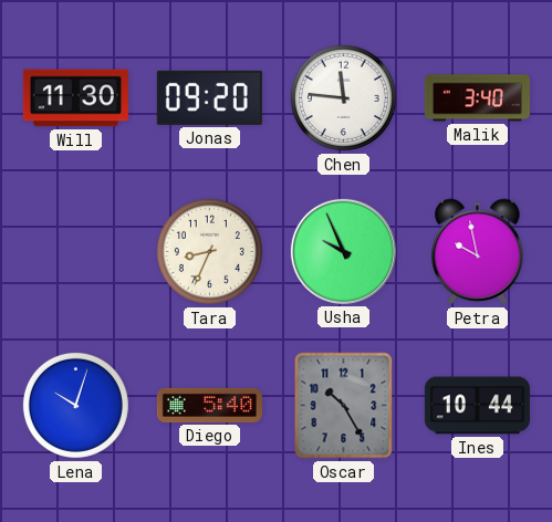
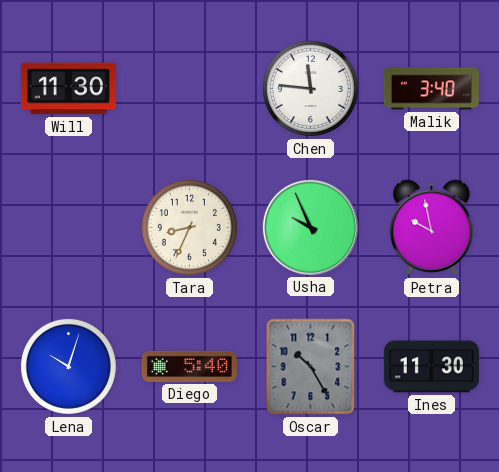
Jonas: 09:20 -> none
Ines: 10:44 -> 11:30
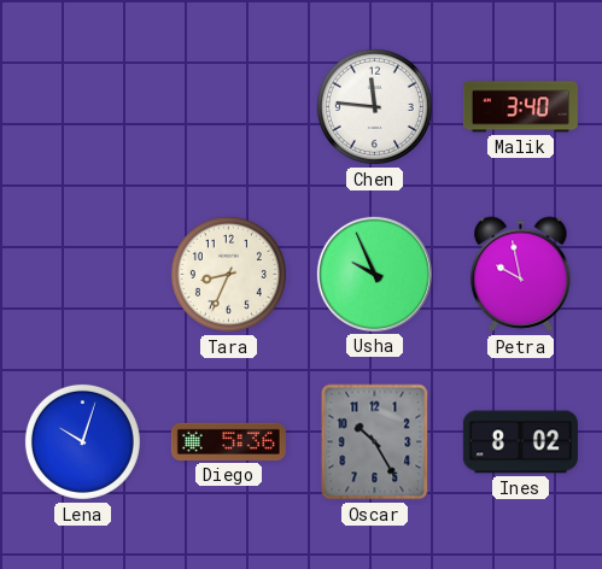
Will: 11:30 -> none
Diego: 5:40 -> 5:36
Ines: 11:30 -> 8:02
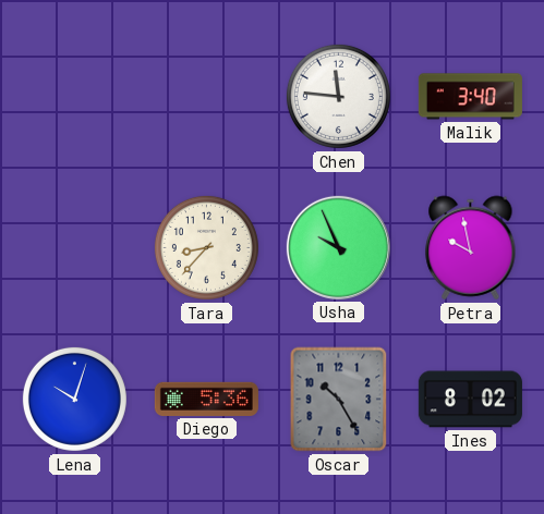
Tara: 8:34 -> 8:37
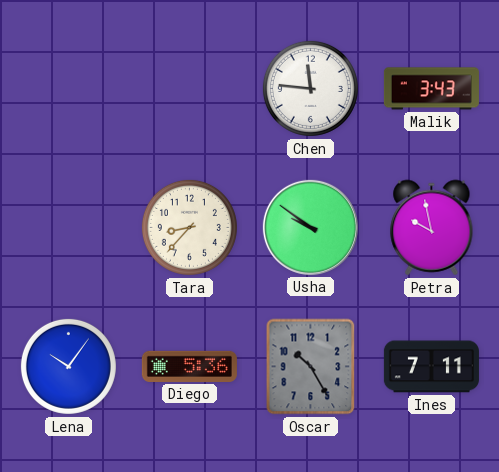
Malik: 3:40 -> 3:43
Usha: 9:56 -> 9:51
Lena: 10:03 -> 10:06
Ines: 8:02 -> 7:11
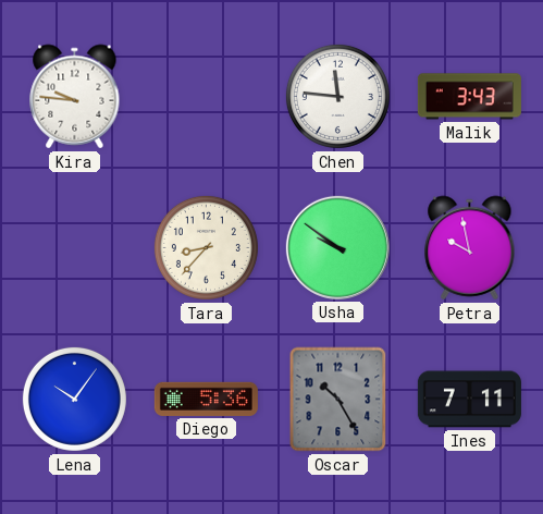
Kira: none -> 9:46
